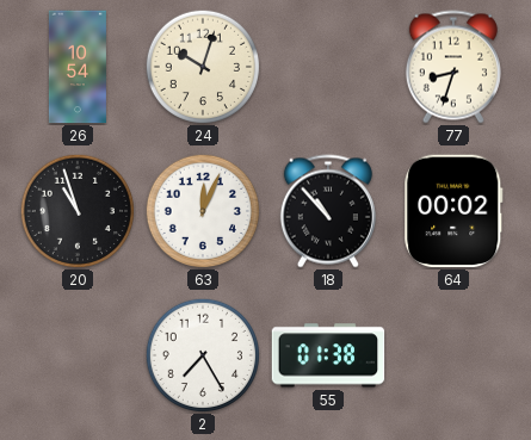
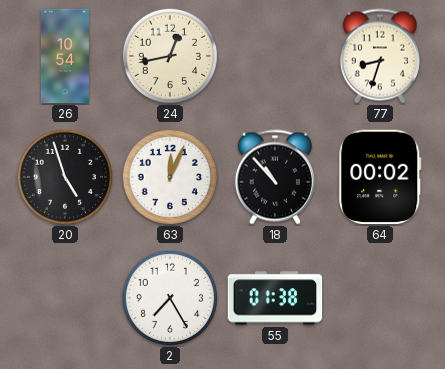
24: 10:03 -> 12:43
20: 10:57 -> 4:57
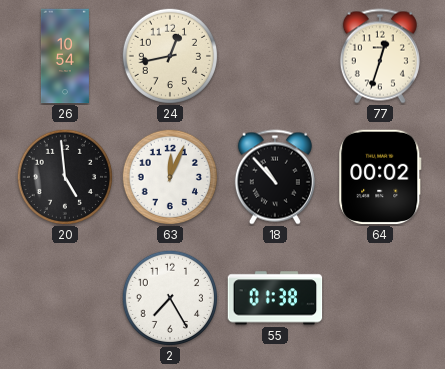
77: 8:33 -> 12:33
20: 4:57 -> 4:59
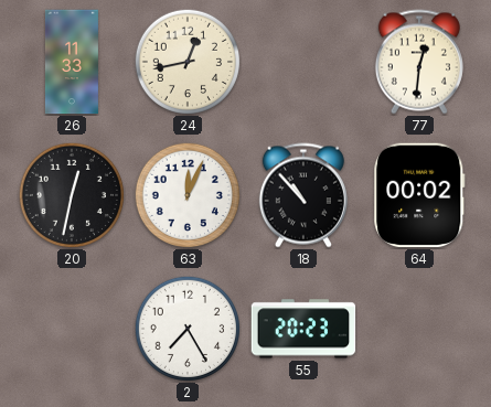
26: 10:54 -> 11:33
77: 12:33 -> 12:31
20: 4:59 -> 12:32
55: 01:38 -> 20:23
